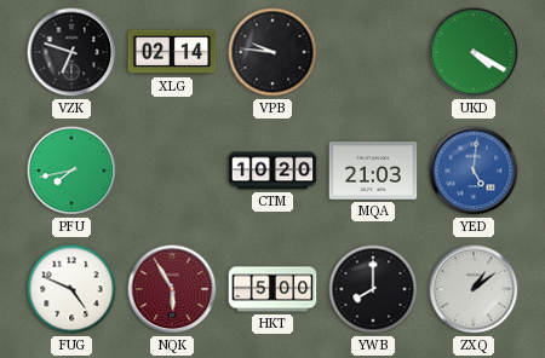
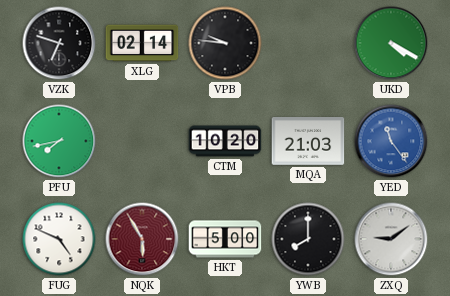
YED: 5:01 -> 11:24
ZXQ: 1:09 -> 9:09
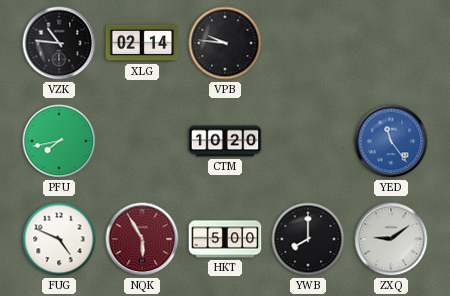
VZK: 6:48 -> 10:46
UKD: 4:20 -> none
MQA: 21:03 -> none
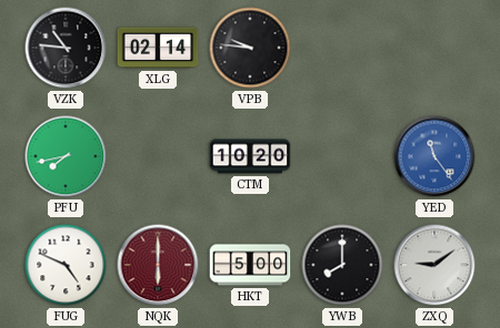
NQK: 5:55 -> 6:00
